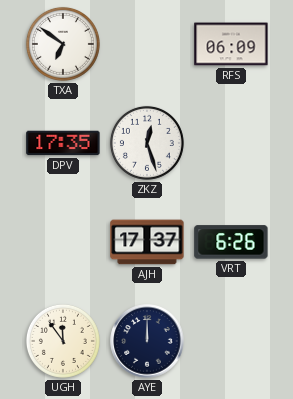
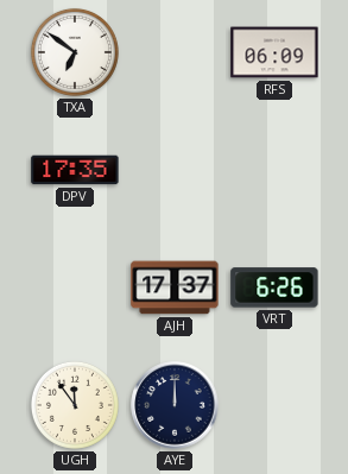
ZKZ: 12:27 -> none
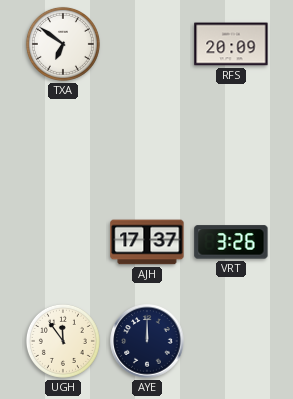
RFS: 06:09 -> 20:09
DPV: 17:35 -> none
VRT: 6:26 -> 3:26
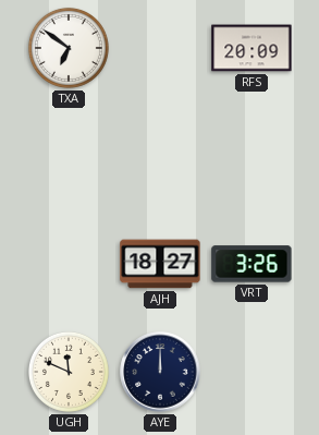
AJH: 17:37 -> 18:27
UGH: 11:54 -> 11:49
